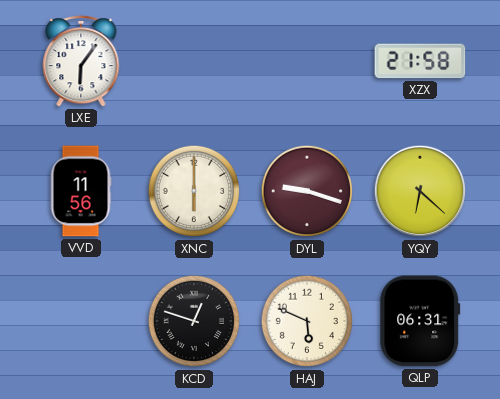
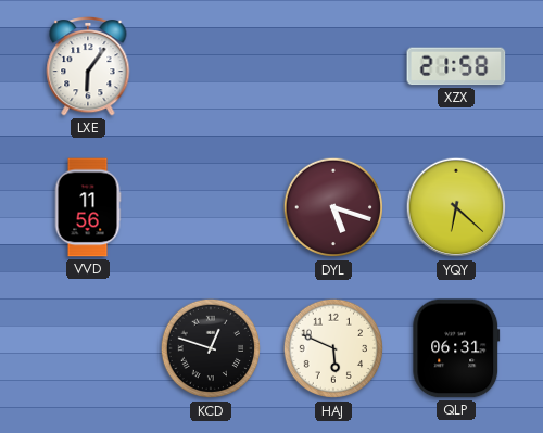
XNC: 6:00 -> none
DYL: 9:18 -> 5:18
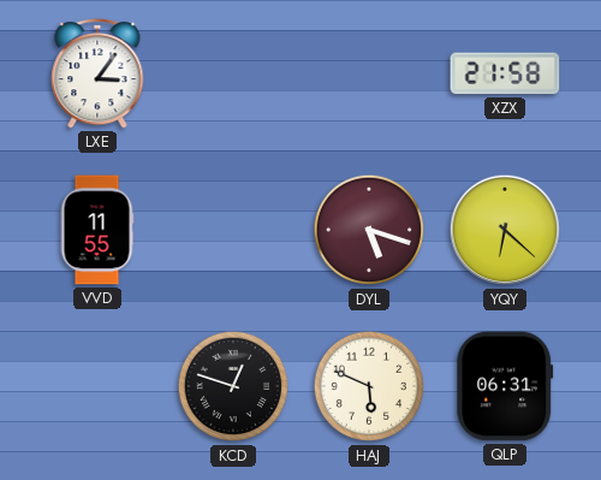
LXE: 6:06 -> 3:06
VVD: 11:56 -> 11:55
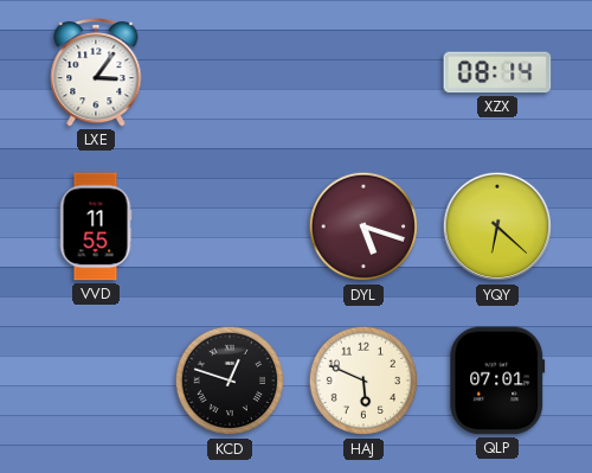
XZX: 21:58 -> 08:14
QLP: 06:31 -> 07:01
